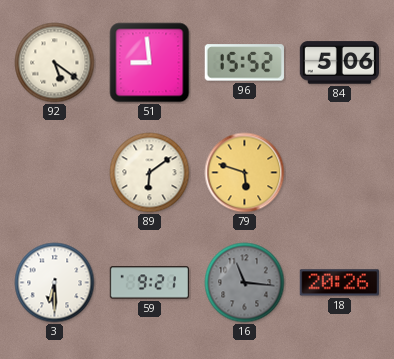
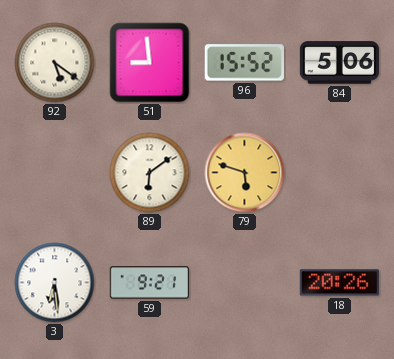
3: 6:30 -> 6:29
16: 11:16 -> none
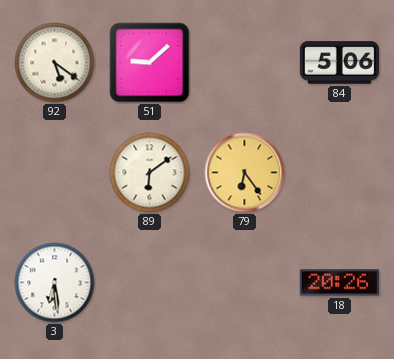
51: 8:59 -> 9:08
96: 15:52 -> none
79: 5:48 -> 6:24
59: 9:21 -> none
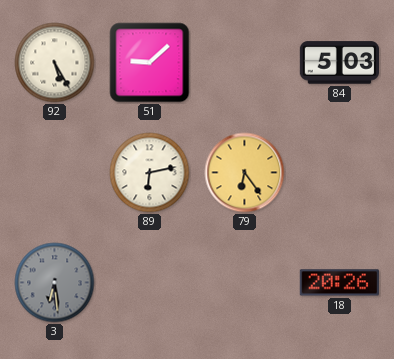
92: 5:21 -> 5:25
84: 5:06 -> 5:03
89: 6:09 -> 6:13
3 dial: white -> grey
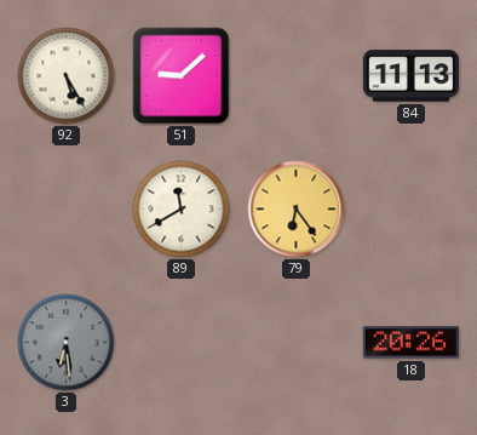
84: 5:03 -> 11:13
89: 6:13 -> 11:40
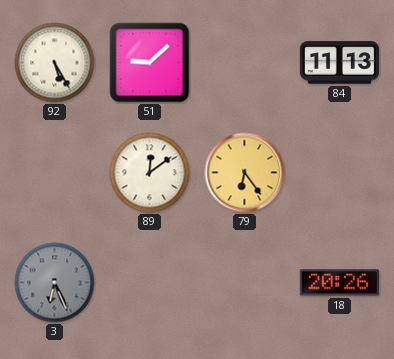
89: 11:40 -> 12:09
3: 6:29 -> 6:26
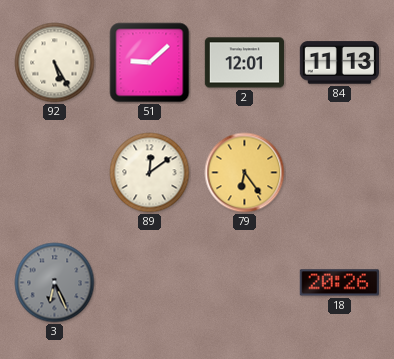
2: none -> 12:01
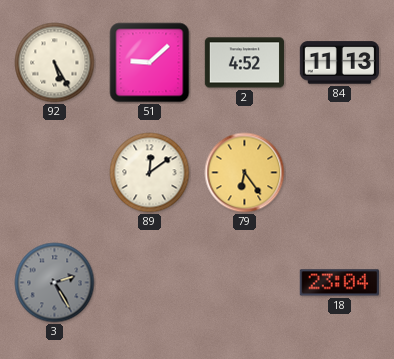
2: 12:01 -> 4:52
3: 6:26 -> 2:25
18: 20:26 -> 23:04
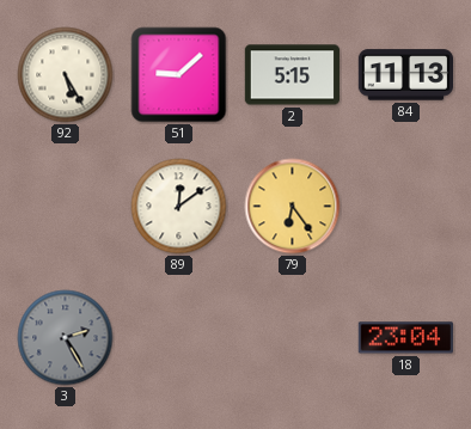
2: 4:52 -> 5:15
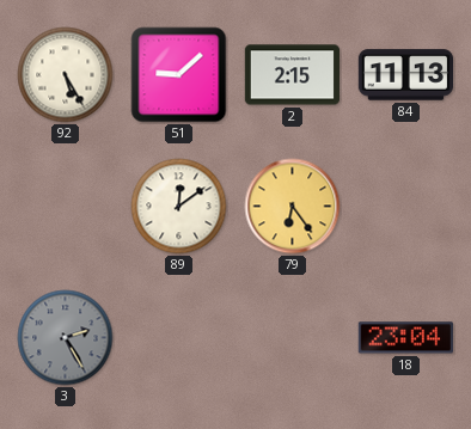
2: 5:15 -> 2:15
